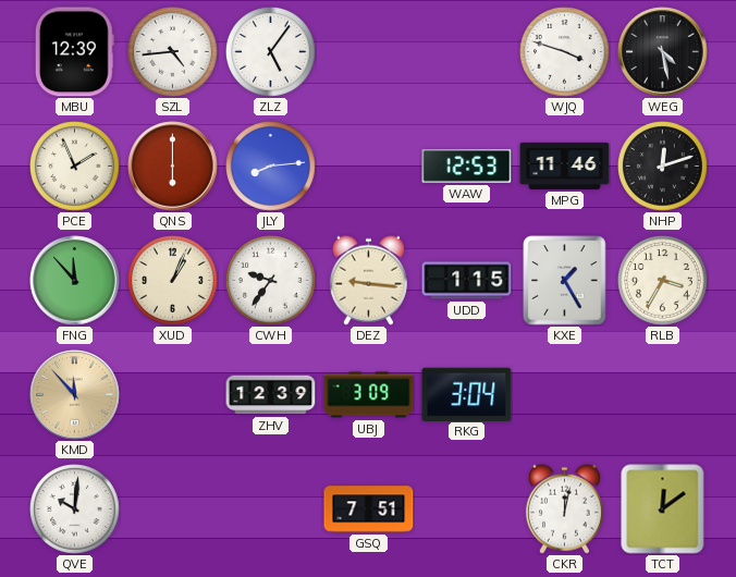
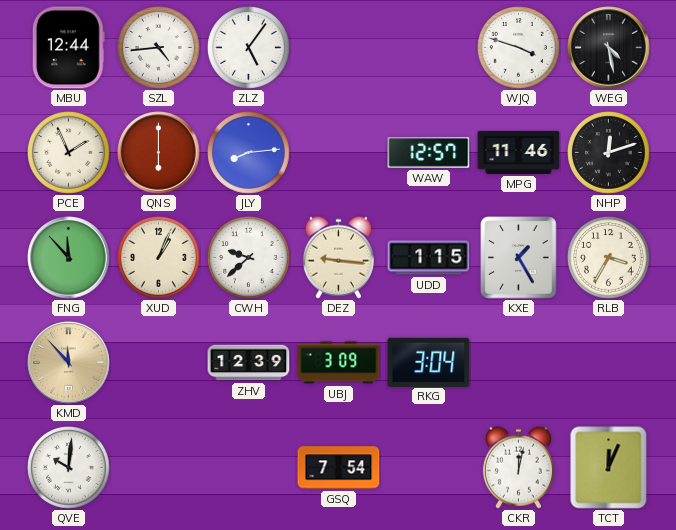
MBU: 12:39 -> 12:44
WAW: 12:53 -> 12:57
CWH: 9:36 -> 9:38
GSQ: 7:51 -> 7:54
TCT: 12:09 -> 12:04
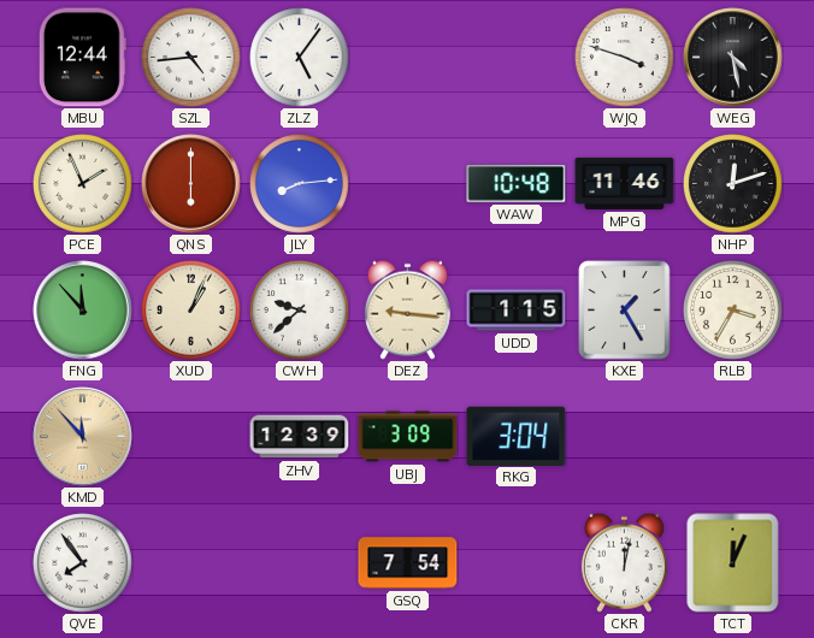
WAW: 12:57 -> 10:48
QVE: 10:01 -> 7:54
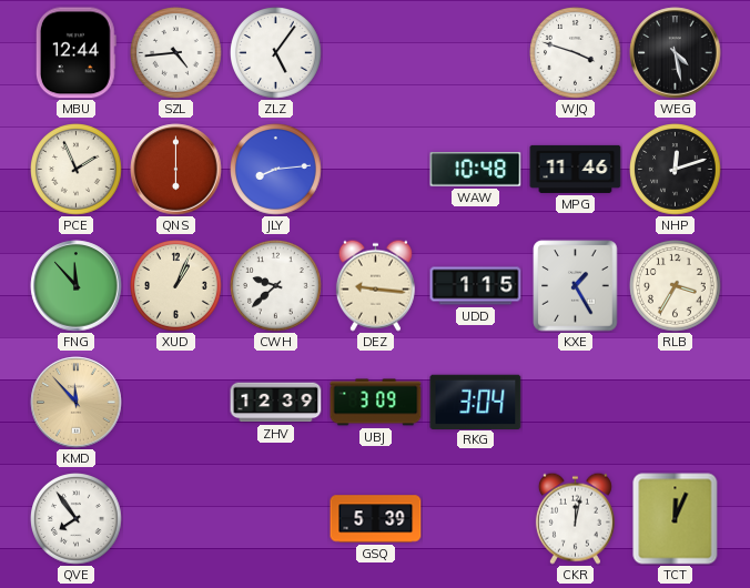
GSQ: 7:54 -> 5:39
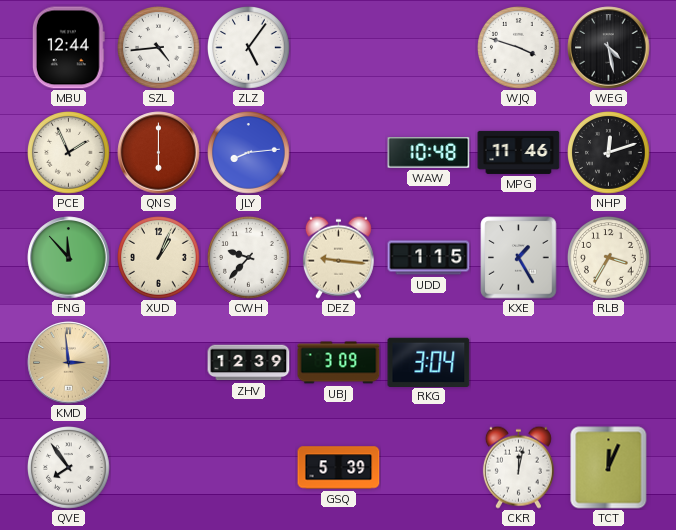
CWH: 9:38 -> 9:37
KMD: 11:53 -> 2:59
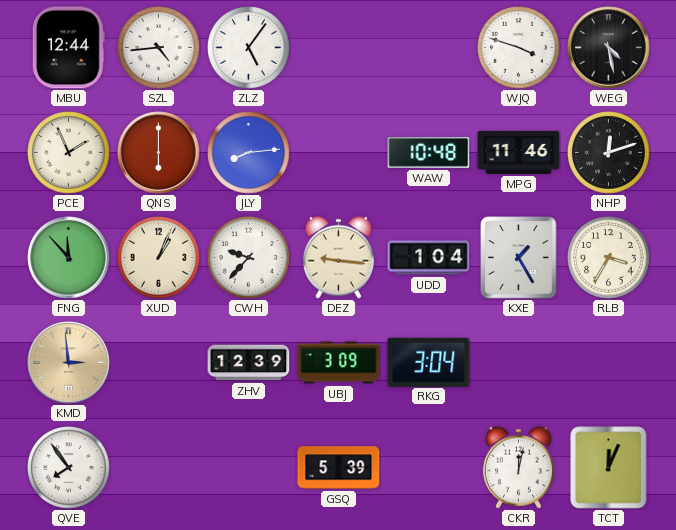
UDD: 1:15 -> 1:04
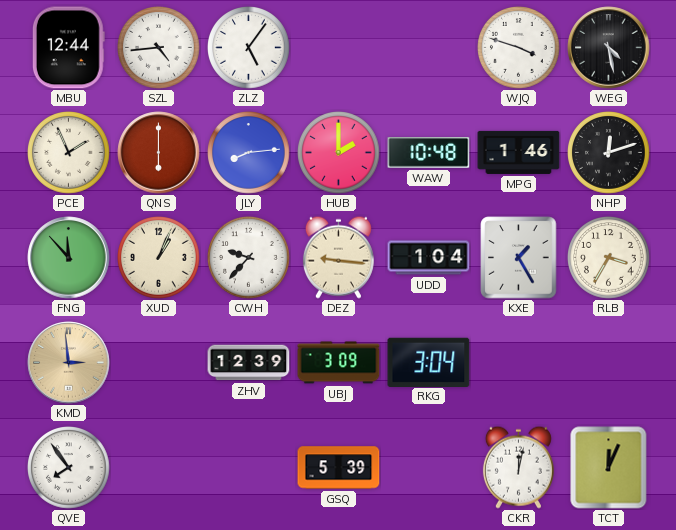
HUB: none -> 2:00
MPG: 11:46 -> 1:46
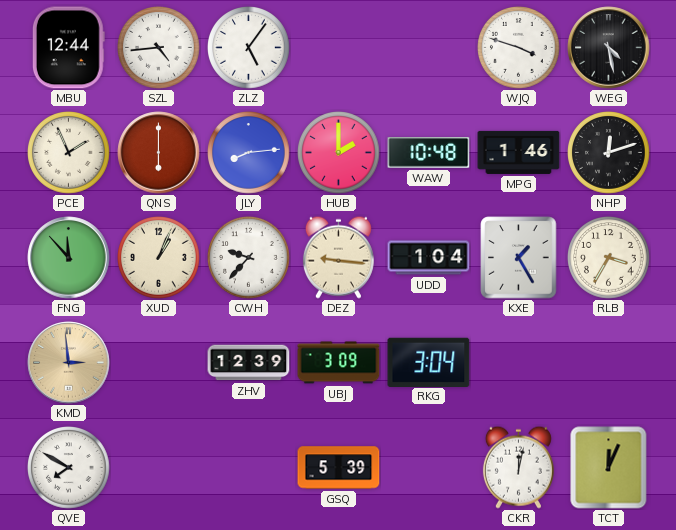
QVE: 7:54 -> 7:50
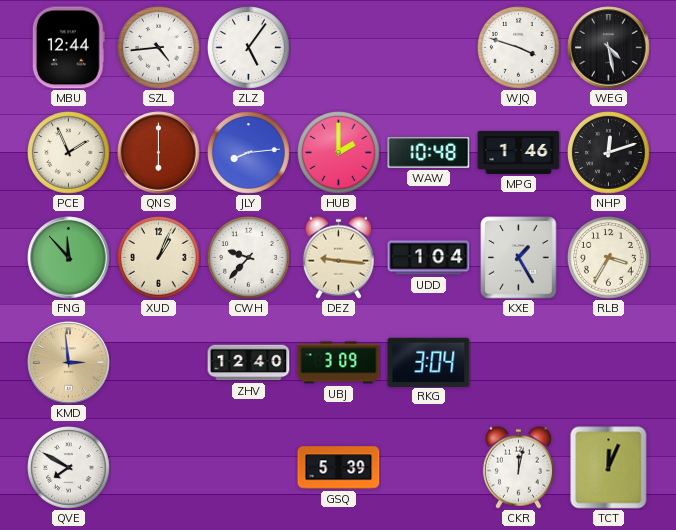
ZHV: 12:39 -> 12:40
